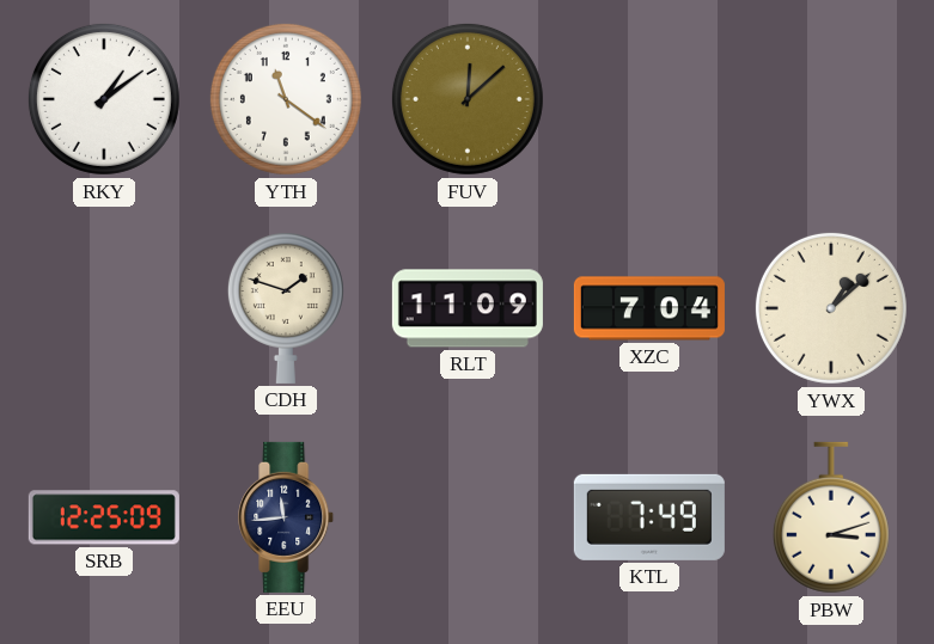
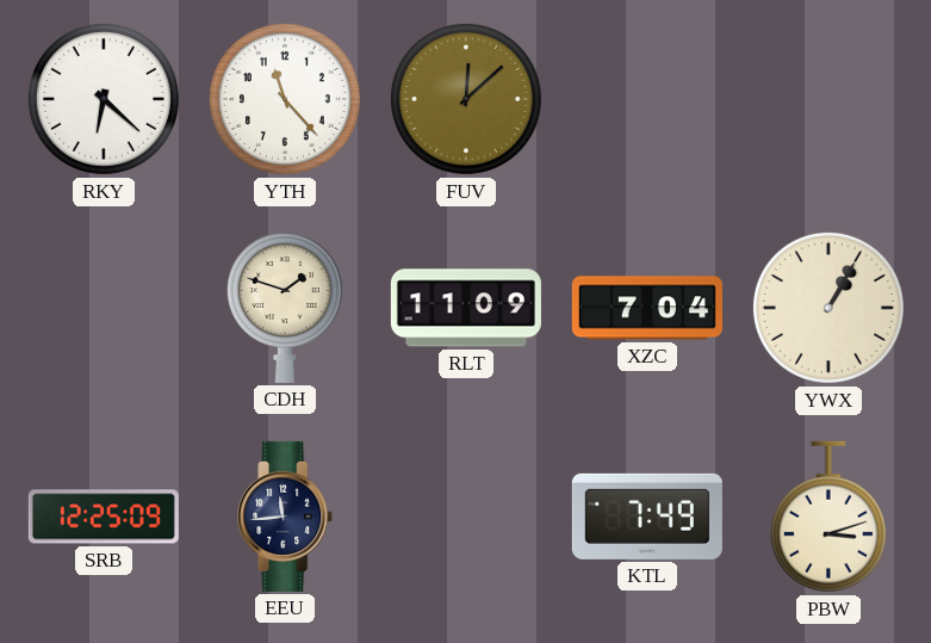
RKY: 1:09 -> 6:22
YTH: 11:21 -> 11:23
YWX: 1:08 -> 1:05
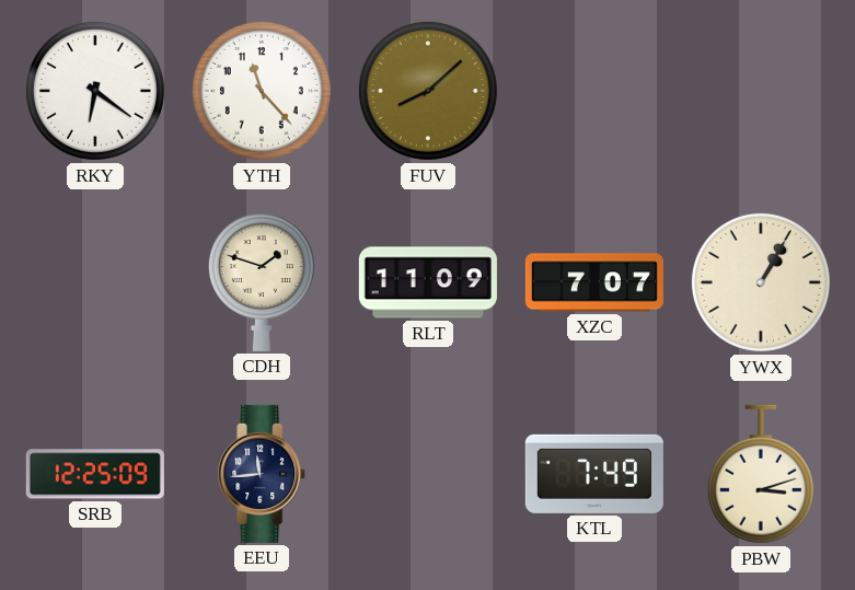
RKY: 6:22 -> 6:21
FUV: 12:08 -> 8:08
XZC: 7:04 -> 7:07
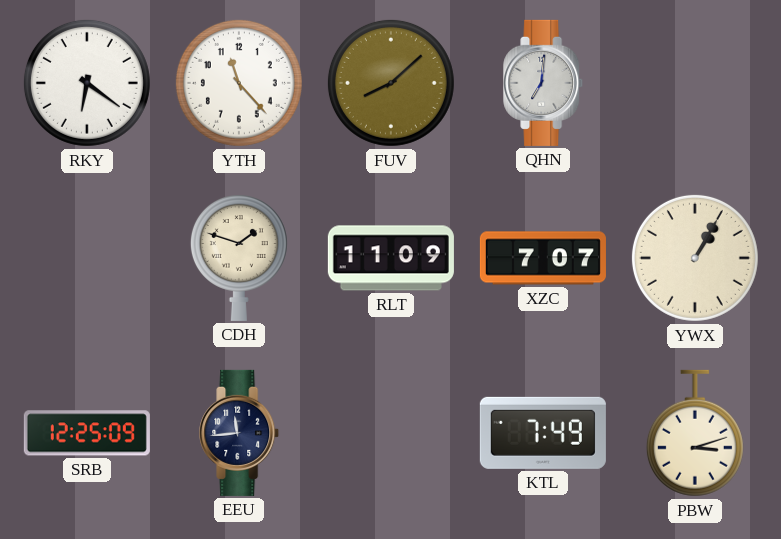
QHN: none -> 7:01
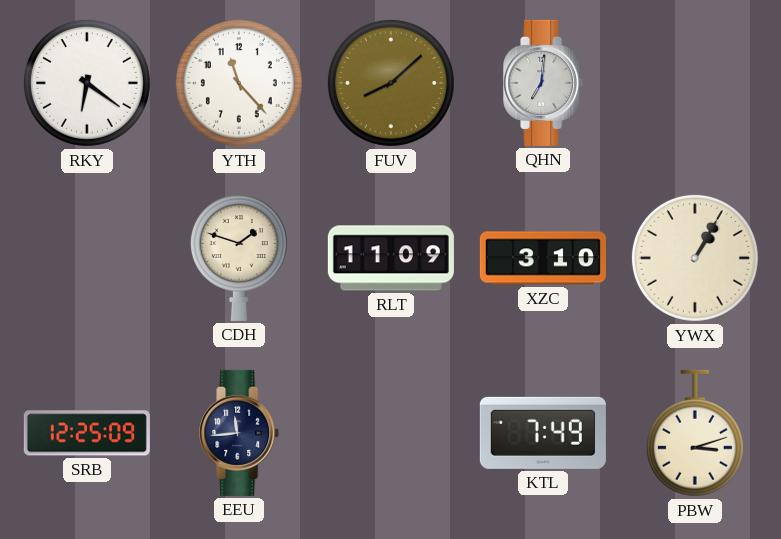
XZC: 7:07 -> 3:10
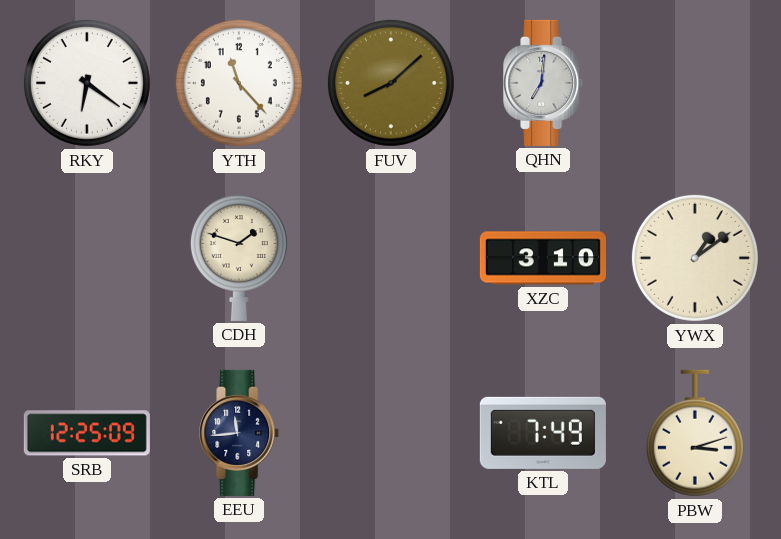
RLT: 11:09 -> none
YWX: 1:05 -> 1:09
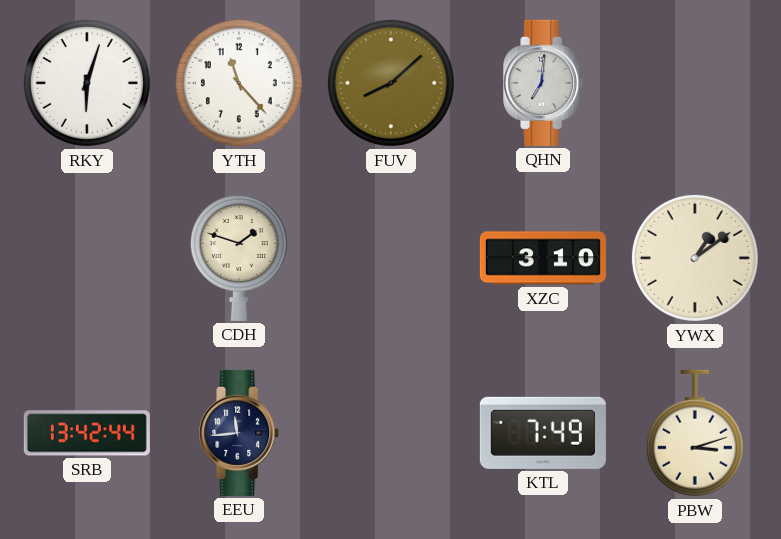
RKY: 6:21 -> 6:03
SRB: 12:25 -> 13:42
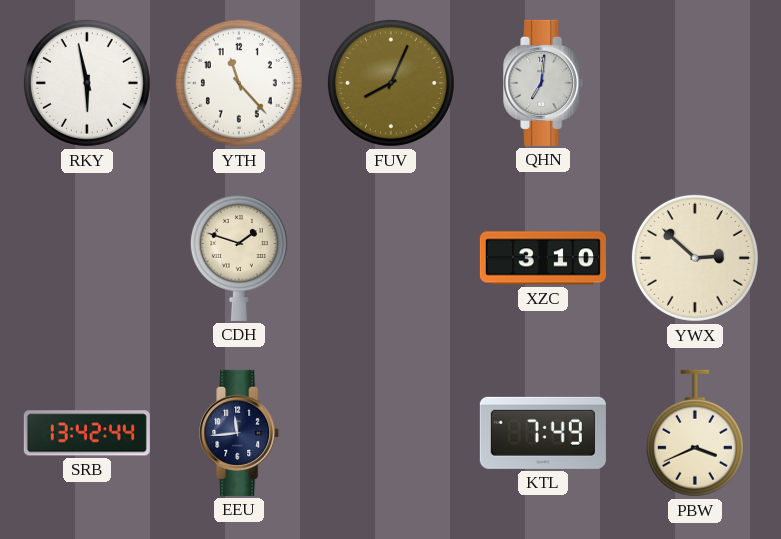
RKY: 6:03 -> 5:58
FUV: 8:08 -> 8:04
YWX: 1:09 -> 2:52
PBW: 3:12 -> 3:41
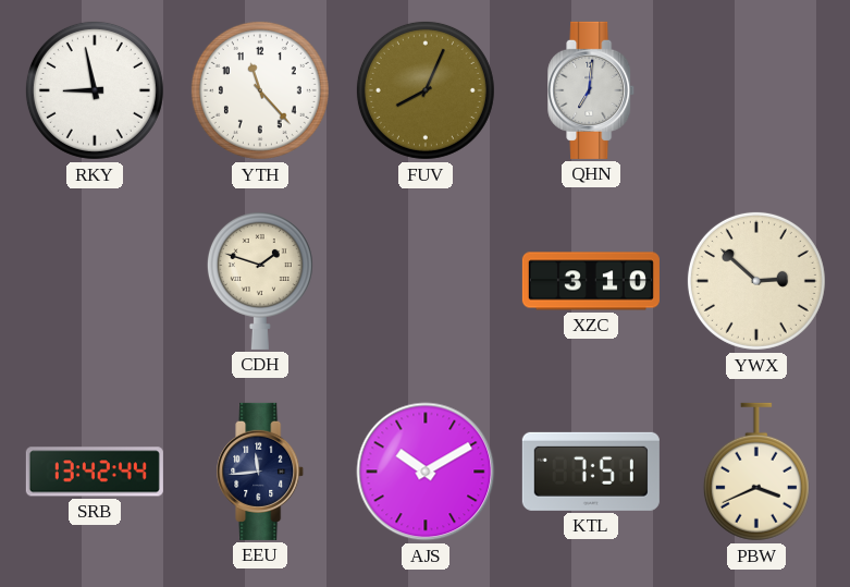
RKY: 5:58 -> 8:58
AJS: none -> 10:10
KTL: 7:49 -> 7:51
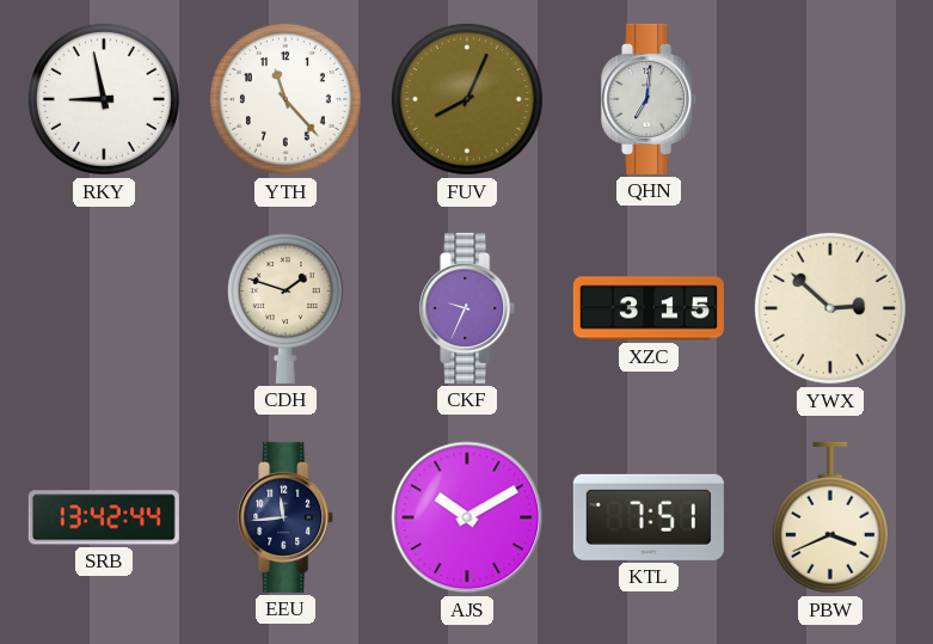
CKF: none -> 9:34
XZC: 3:10 -> 3:15
